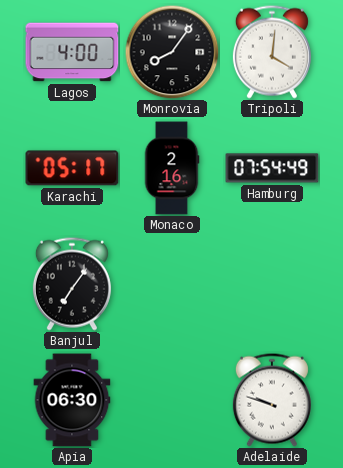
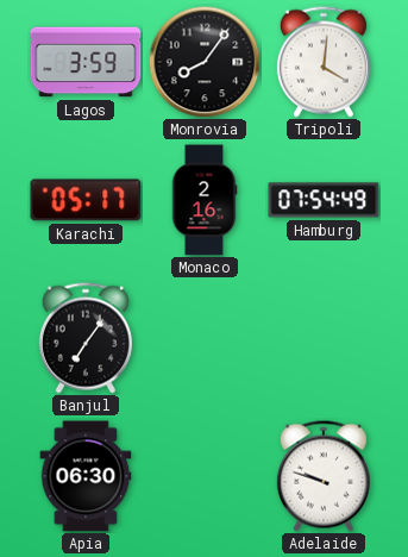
Lagos: 4:00 -> 3:59
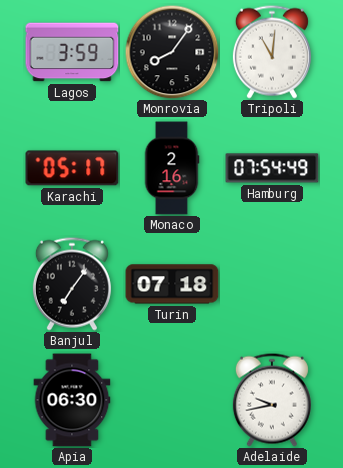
Tripoli: 4:01 -> 11:01
Turin: none -> 07:18
Adelaide: 9:48 -> 9:43
